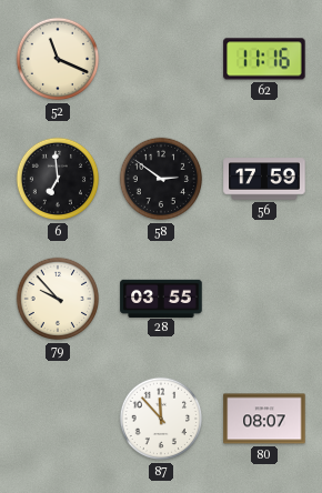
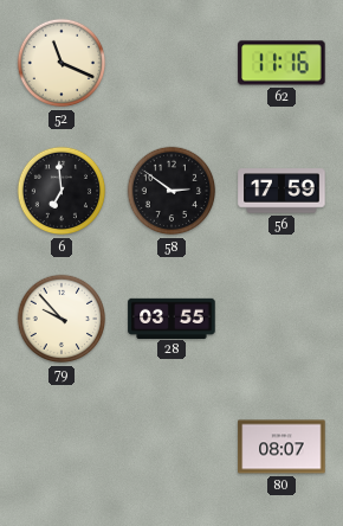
87: 11:53 -> none
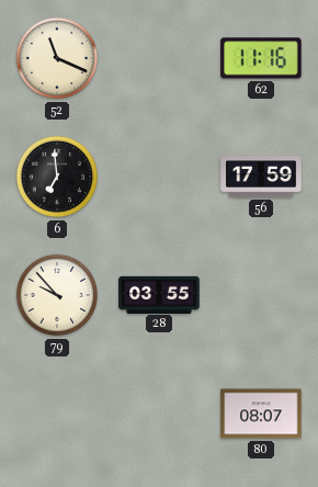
58: 2:51 -> none
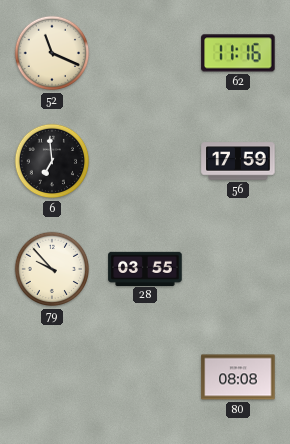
80: 08:07 -> 08:08
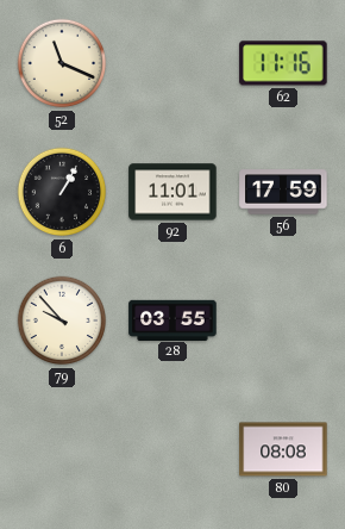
6: 6:59 -> 1:05
92: none -> 11:01
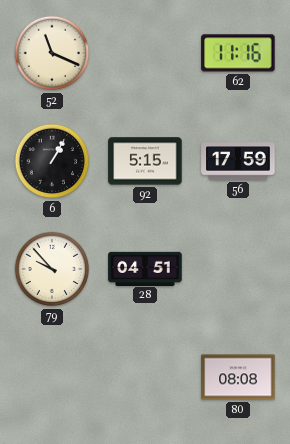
92: 11:01 -> 5:15
28: 03:55 -> 04:51
